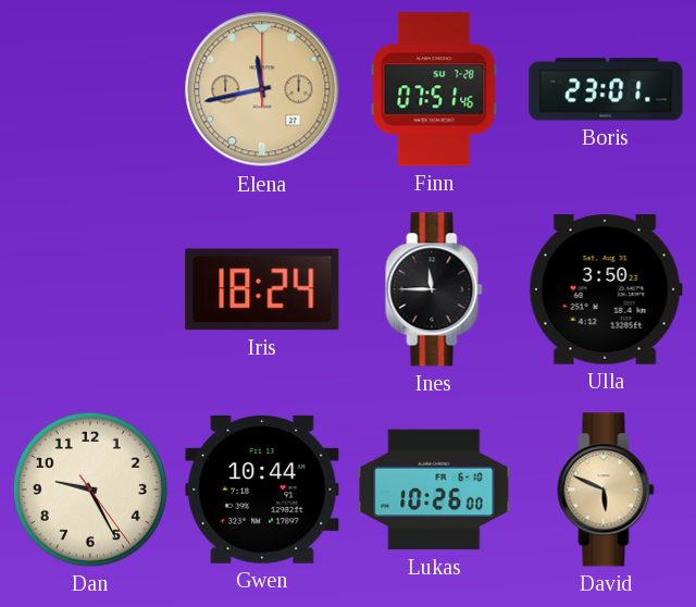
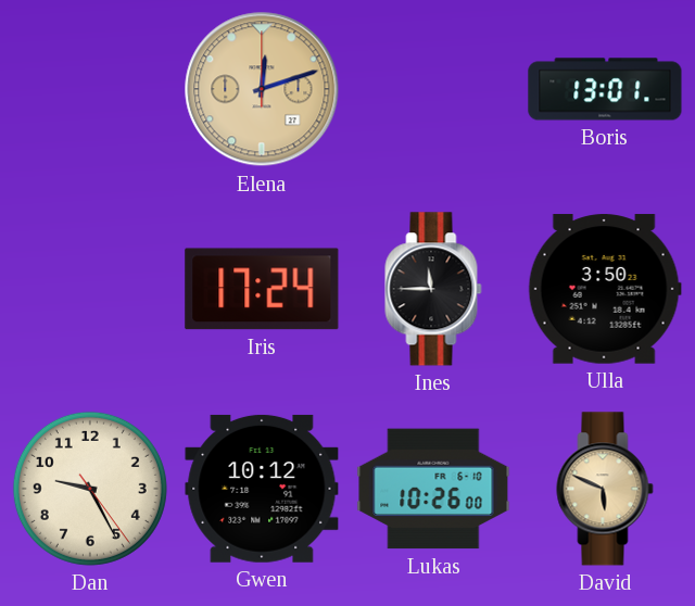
Elena: 11:43 -> 12:12
Finn: 07:51 -> none
Boris: 23:01 -> 13:01
Iris: 18:24 -> 17:24
Gwen: 10:44 -> 10:12
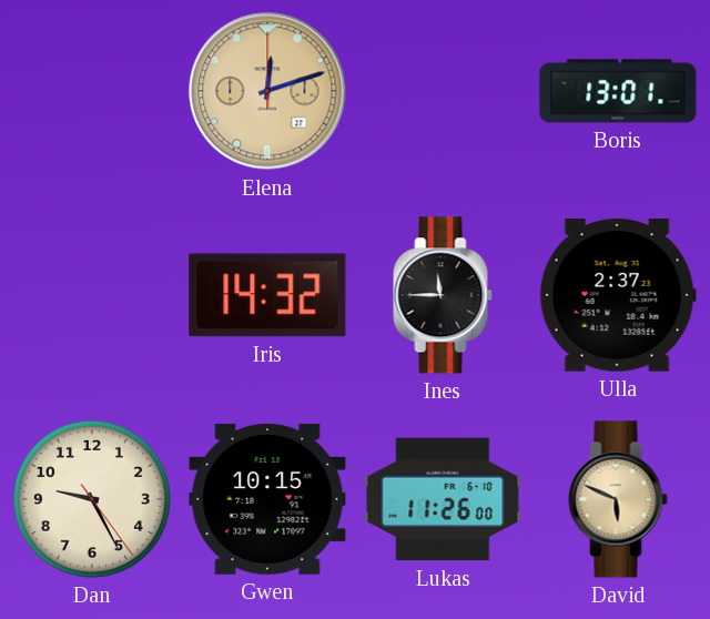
Iris: 17:24 -> 14:32
Ulla: 3:50 -> 2:37
Gwen: 10:12 -> 10:15
Lukas: 10:26 -> 11:26
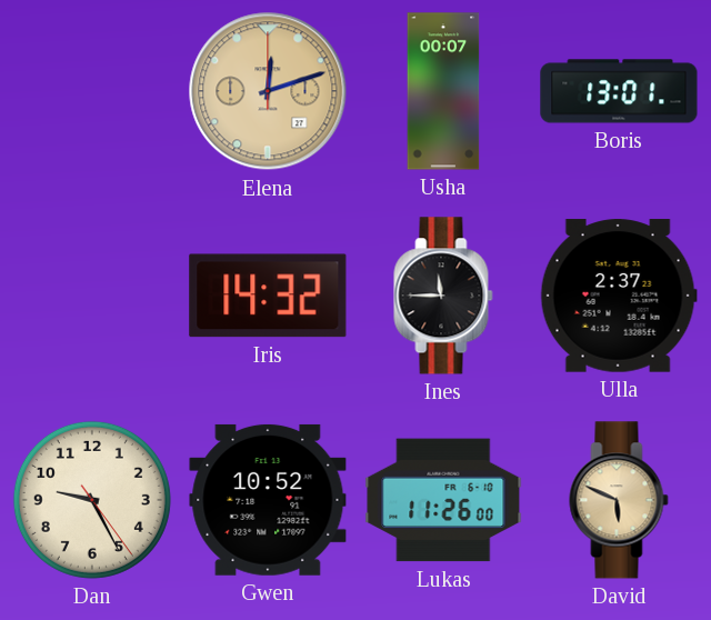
Usha: none -> 00:07
Gwen: 10:15 -> 10:52
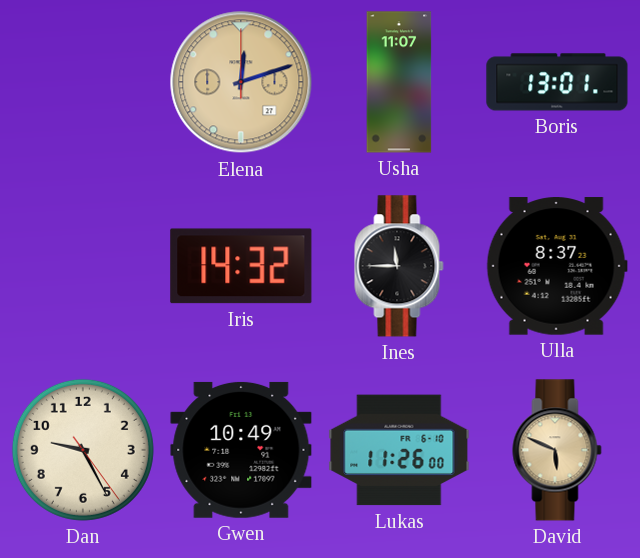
Usha: 00:07 -> 11:07
Ulla: 2:37 -> 8:37
Gwen: 10:52 -> 10:49
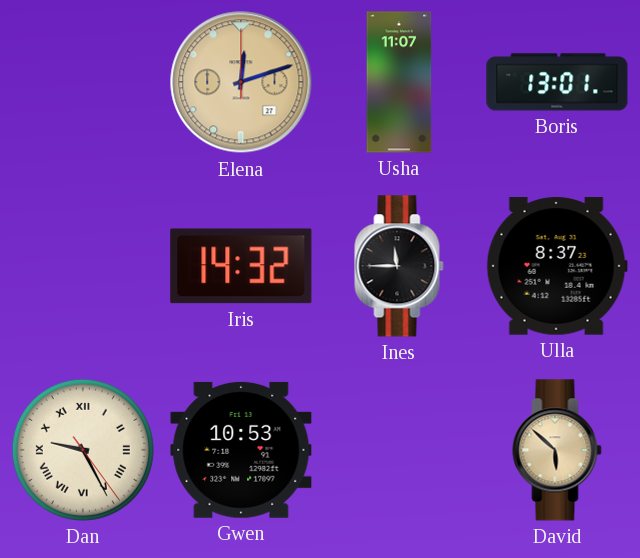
Dan numerals: Arabic -> Roman
Gwen: 10:49 -> 10:53
Lukas: 11:26 -> none
David: 5:49 -> 5:52
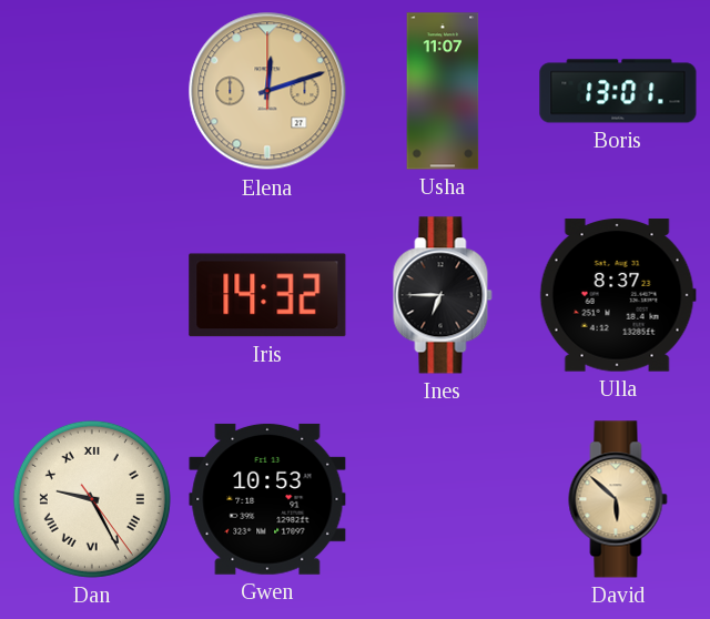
Ines: 11:45 -> 6:45
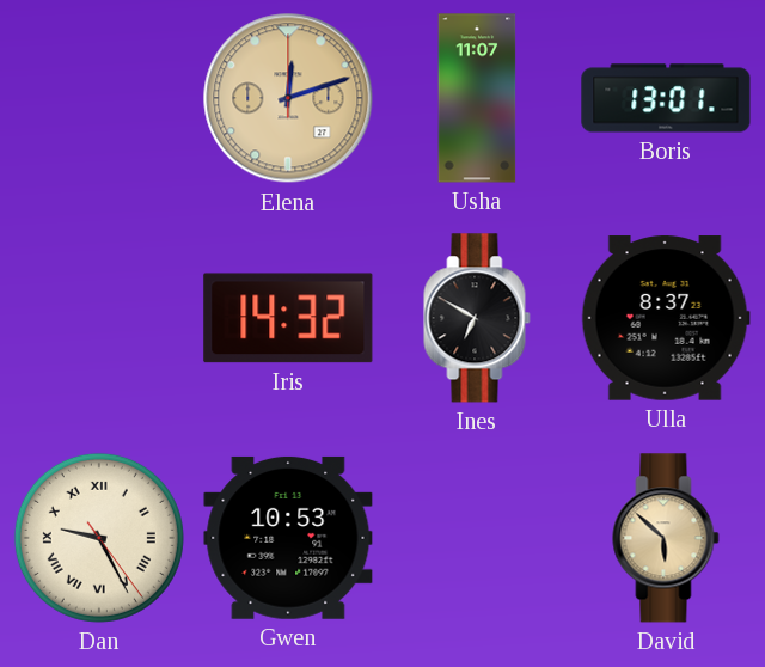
Ines: 6:45 -> 6:50
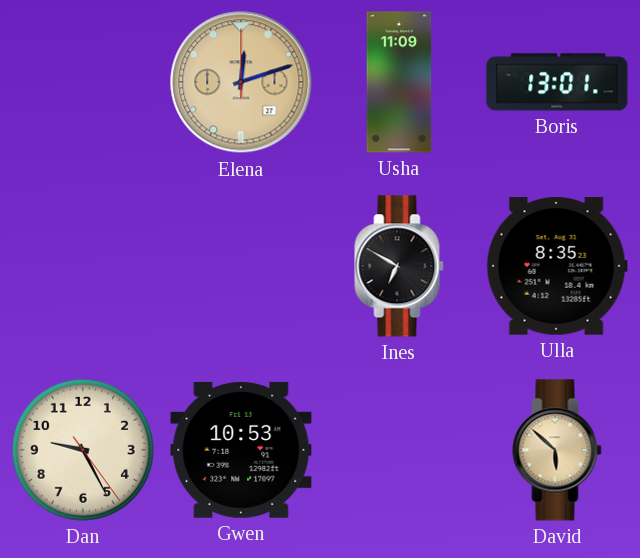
Usha: 11:07 -> 11:09
Iris: 14:32 -> none
Ulla: 8:37 -> 8:35
Dan numerals: Roman -> Arabic
